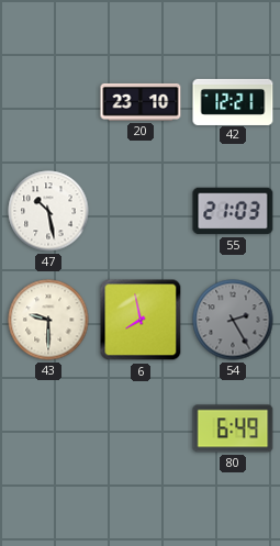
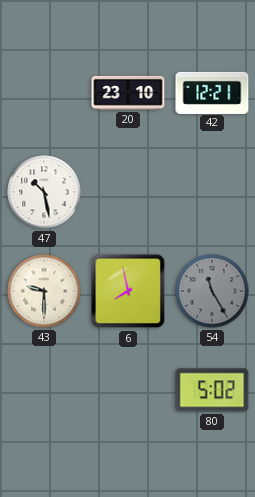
55: 21:03 -> none
54: 2:25 -> 11:25
80: 6:49 -> 5:02
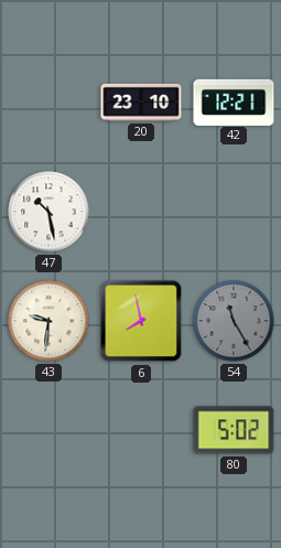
43: 9:30 -> 9:31
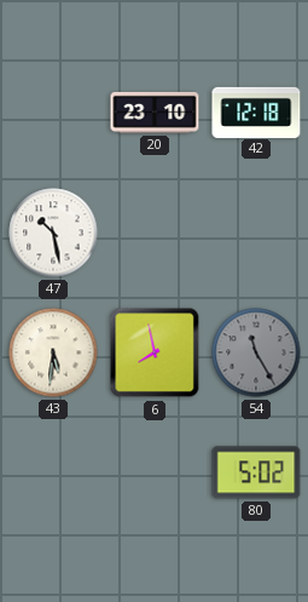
42: 12:21 -> 12:18
43: 9:31 -> 5:31
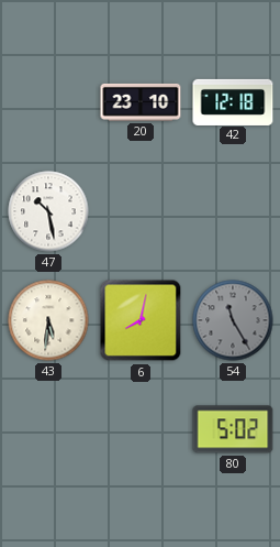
6: 7:58 -> 8:02
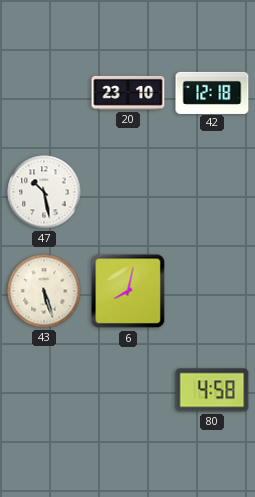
43: 5:31 -> 5:27
54: 11:25 -> none
80: 5:02 -> 4:58
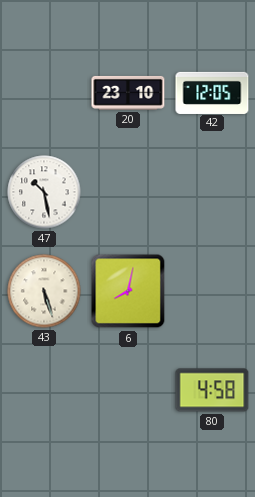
42: 12:18 -> 12:05
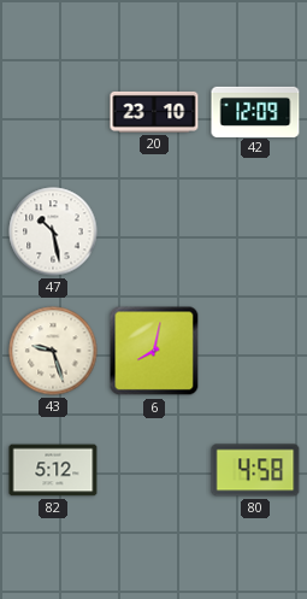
42: 12:05 -> 12:09
43: 5:27 -> 9:27
82: none -> 5:12
